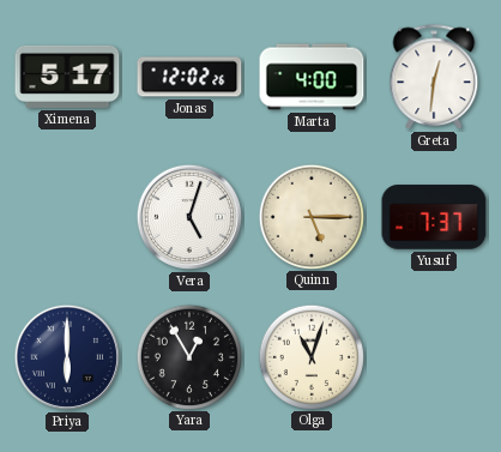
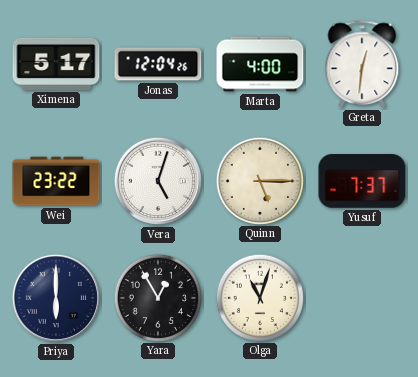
Jonas: 12:02 -> 12:04
Wei: none -> 23:22
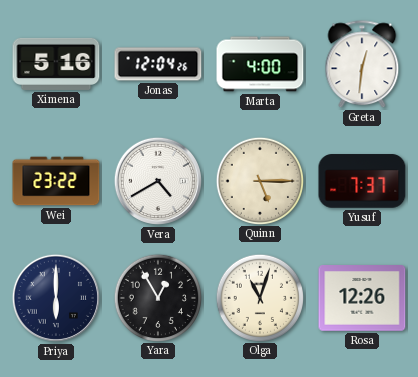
Ximena: 5:17 -> 5:16
Vera: 5:03 -> 4:40
Rosa: none -> 12:26
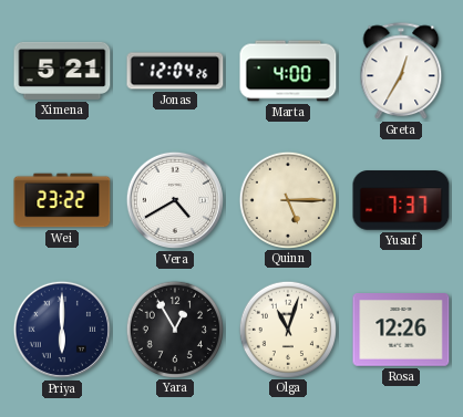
Ximena: 5:16 -> 5:21
Greta: 12:31 -> 12:35
